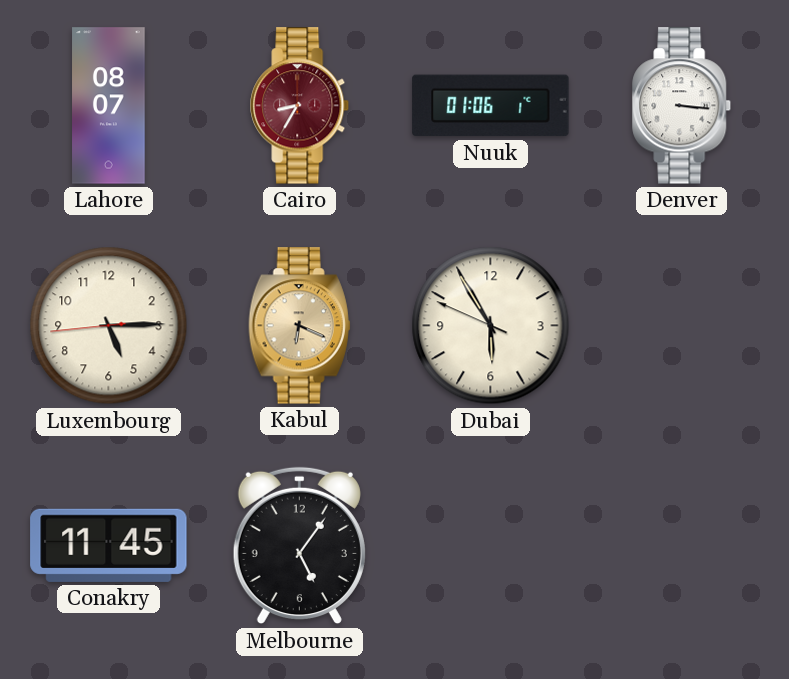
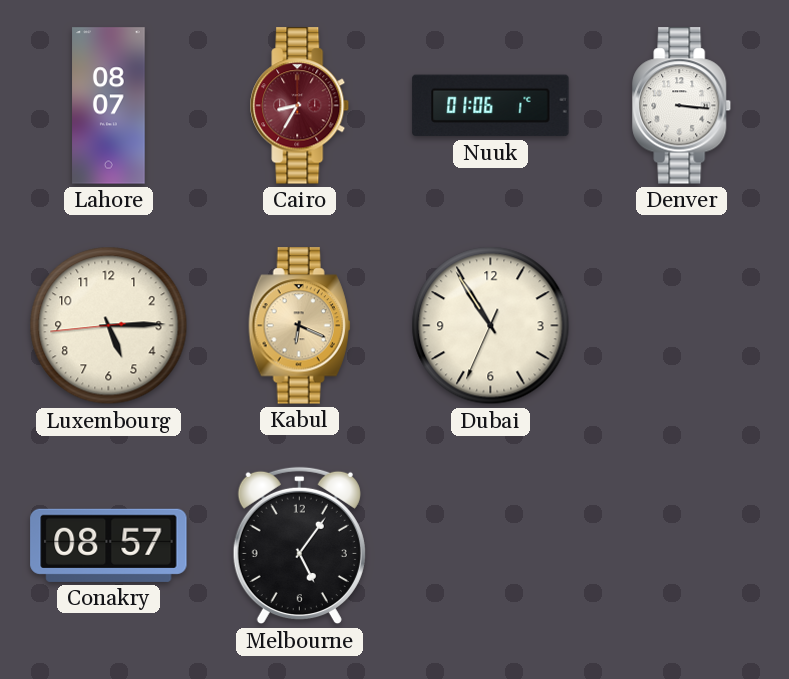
Dubai: 5:54 -> 10:54
Conakry: 11:45 -> 08:57
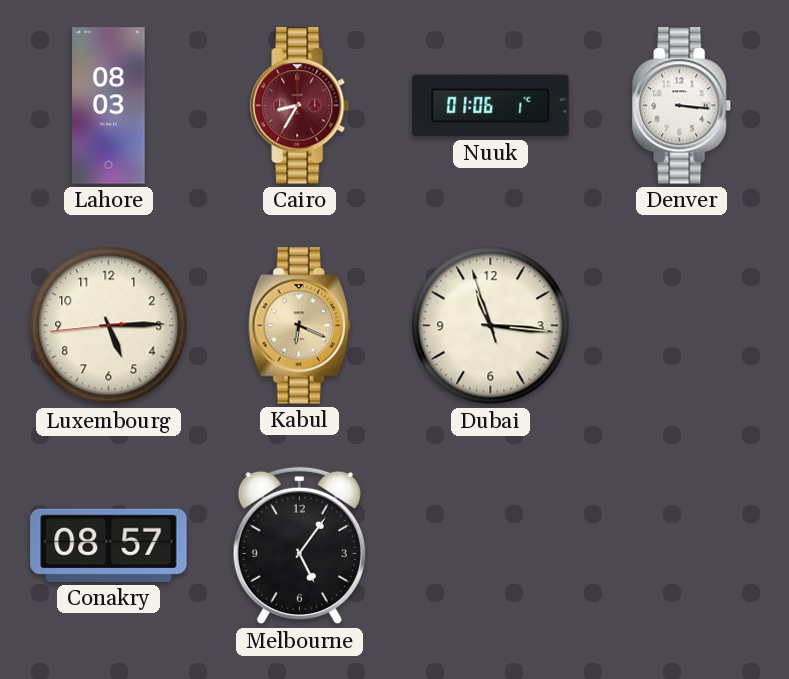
Lahore: 08:07 -> 08:03
Dubai: 10:54 -> 11:15
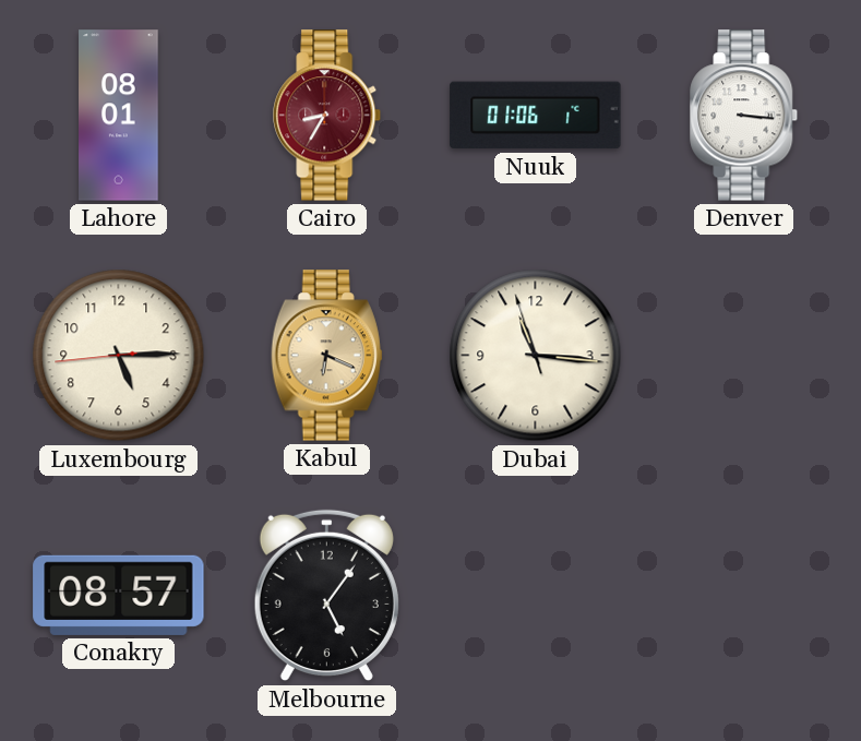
Lahore: 08:03 -> 08:01
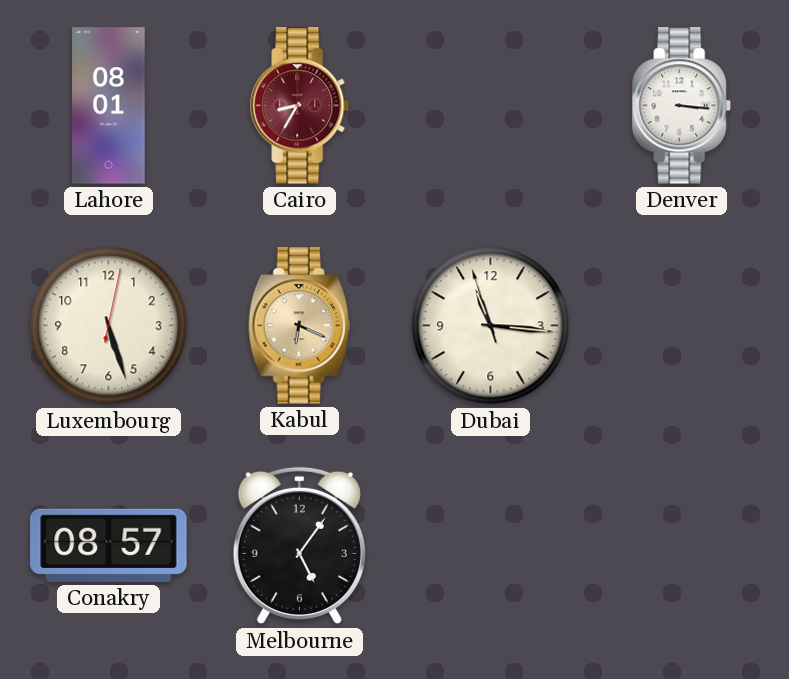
Nuuk: 01:06 -> none
Luxembourg: 5:14 -> 5:27
